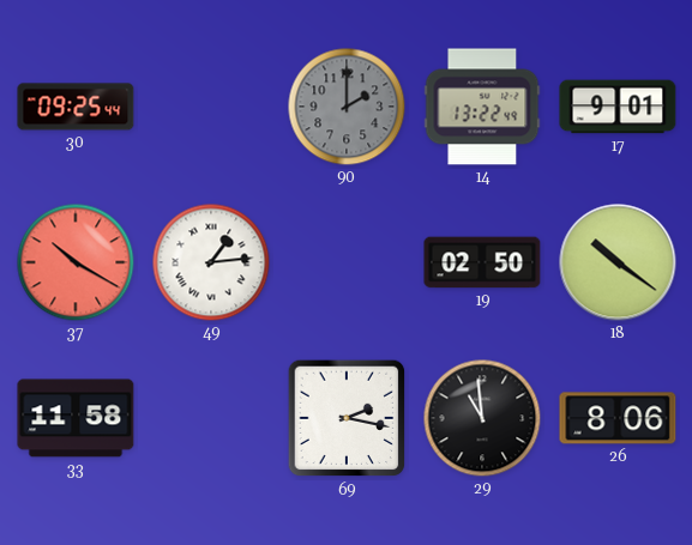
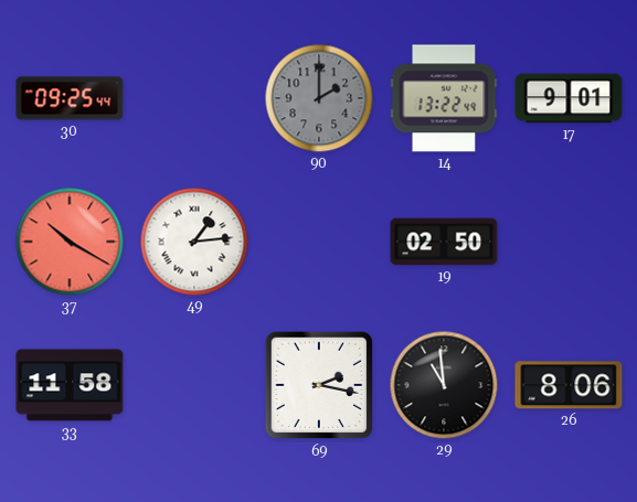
18: 10:21 -> none
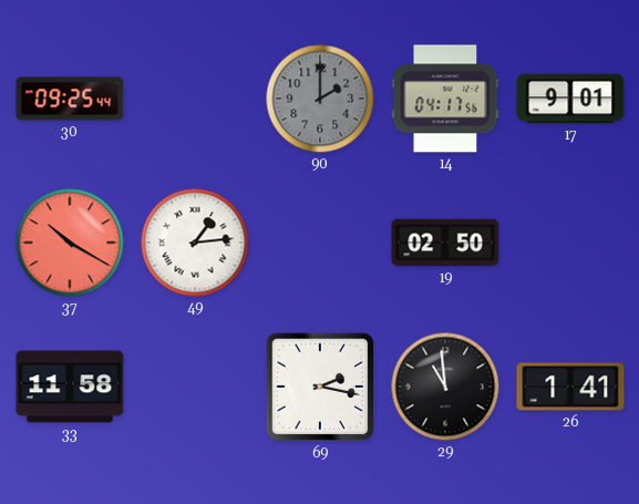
14: 13:22 -> 04:17
26: 8:06 -> 1:41
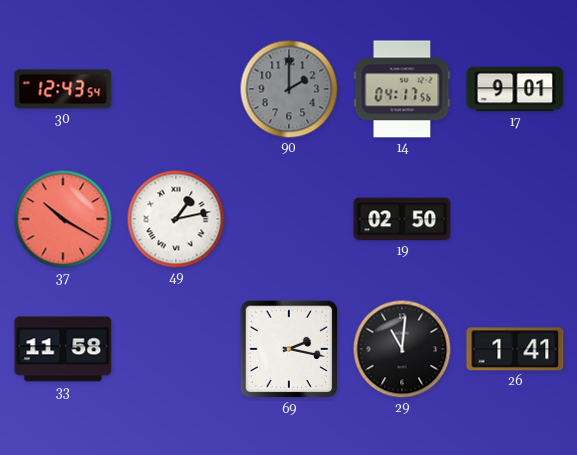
30: 09:25 -> 12:43
49: 1:14 -> 1:13
29: 10:59 -> 11:01
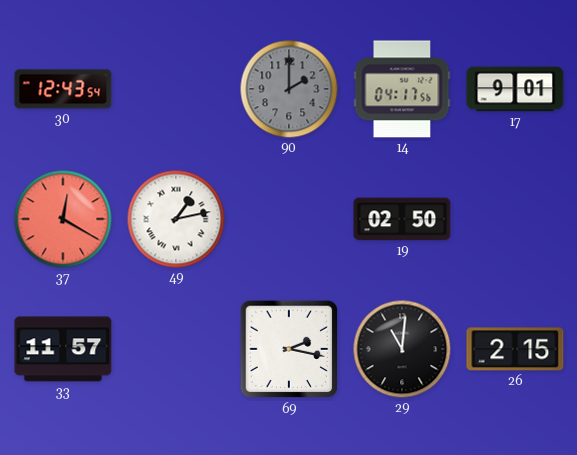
37: 10:20 -> 12:20
33: 11:58 -> 11:57
26: 1:41 -> 2:15
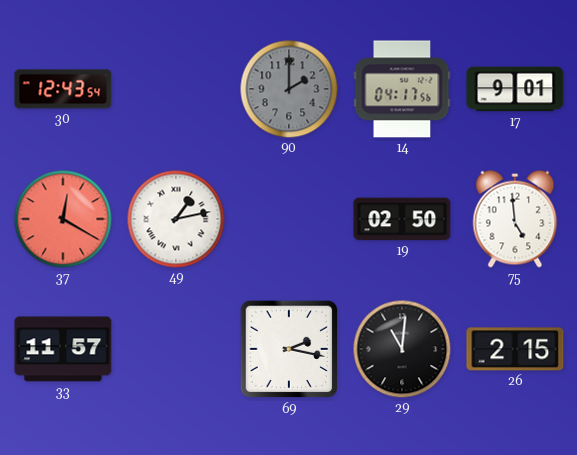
75: none -> 4:59
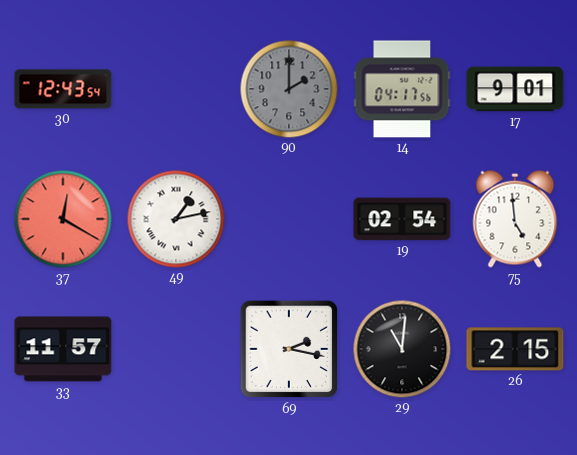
19: 02:50 -> 02:54
